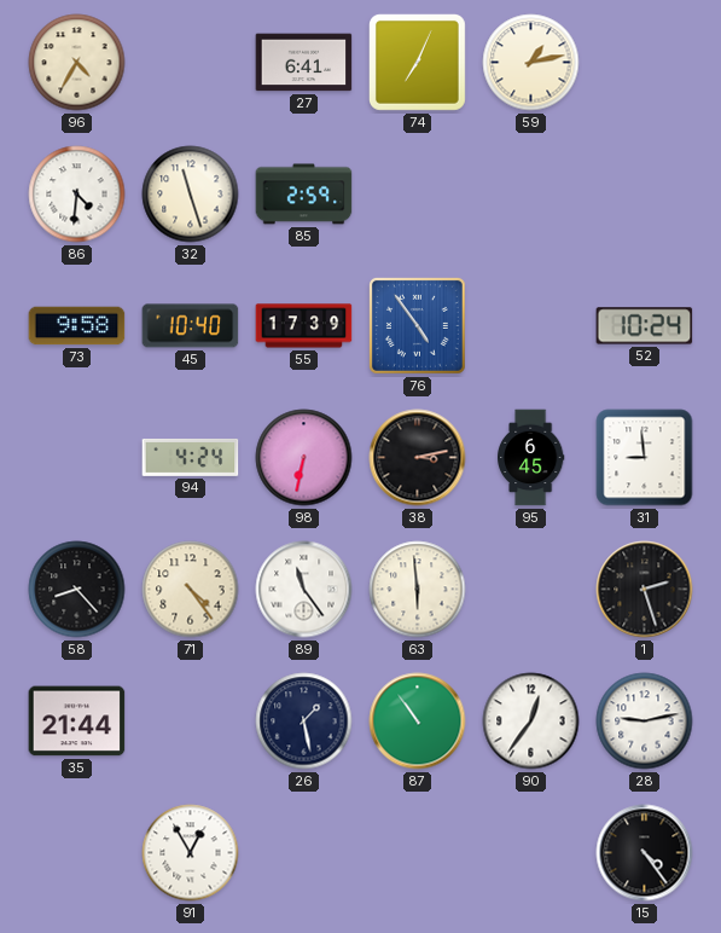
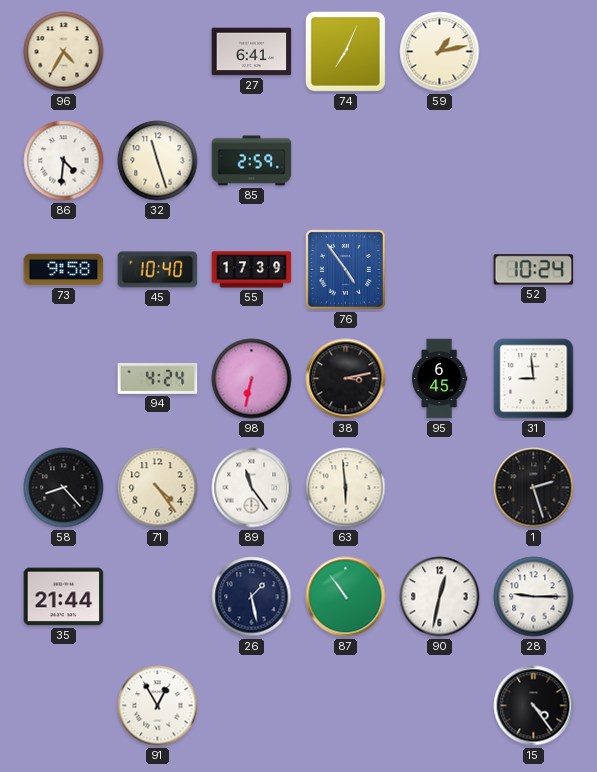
90: 12:36 -> 12:32
28: 9:13 -> 9:15
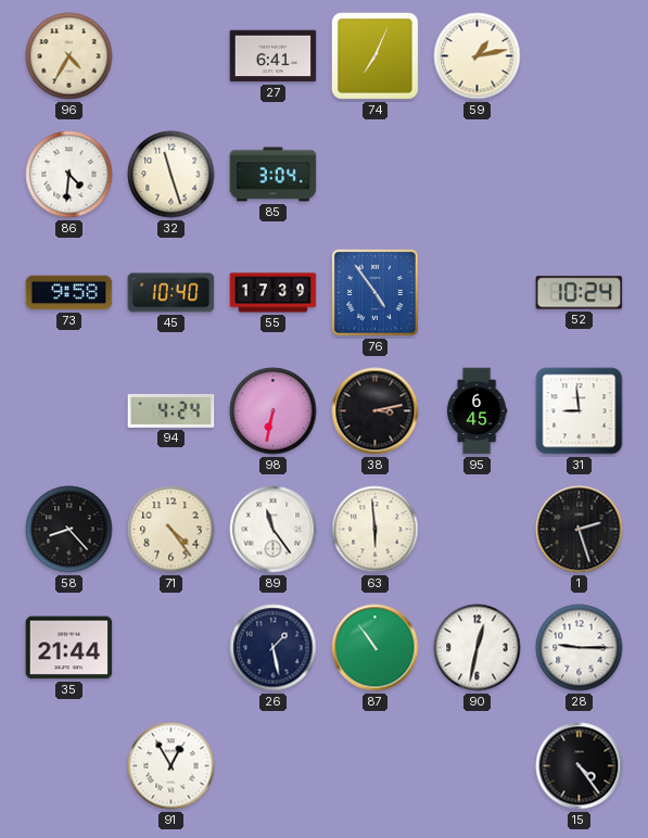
85: 2:59 -> 3:04
